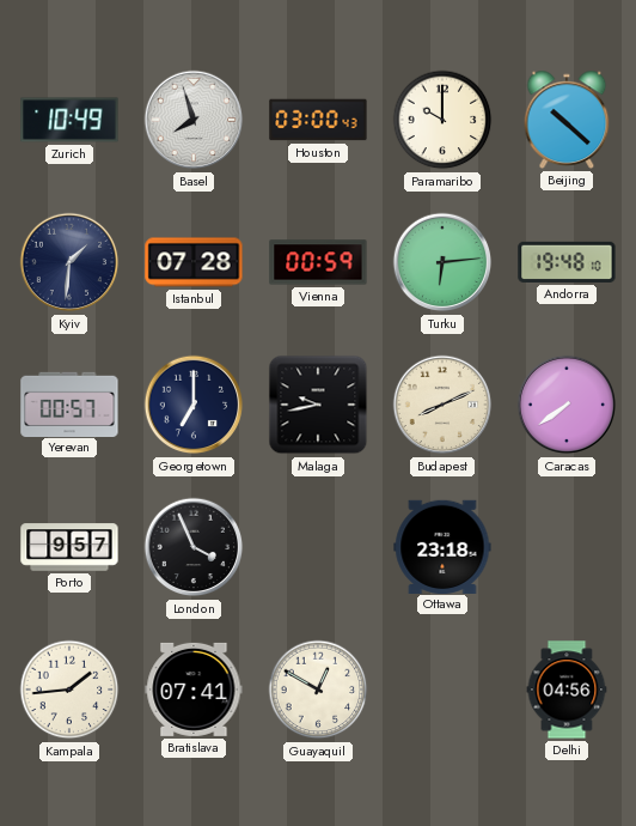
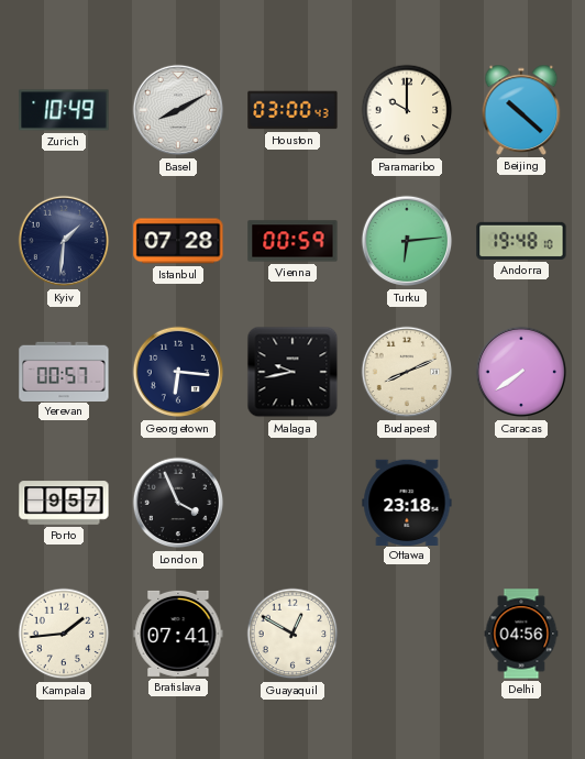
Basel: 7:57 -> 8:10
Georgetown: 7:00 -> 6:16
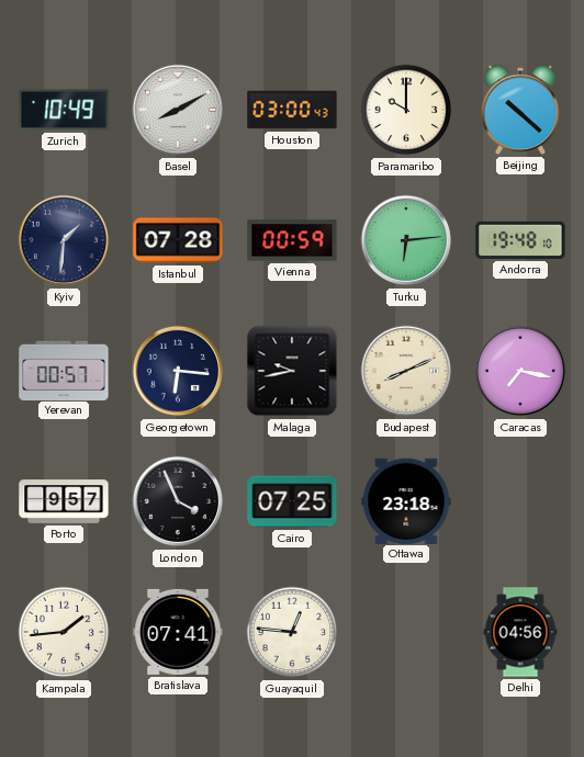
Caracas: 7:39 -> 7:17
Cairo: none -> 07:25
Guayaquil: 12:50 -> 12:46
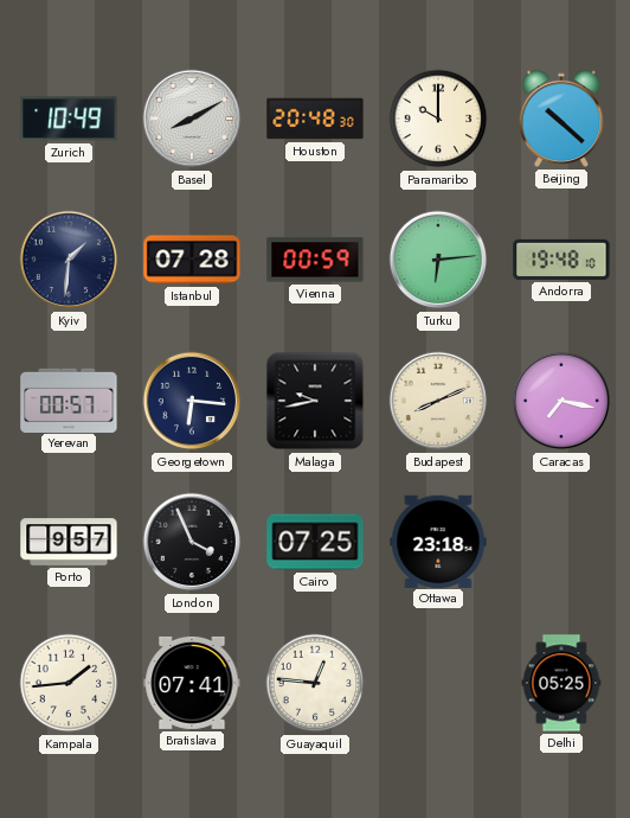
Houston: 03:00 -> 20:48
Delhi: 04:56 -> 05:25
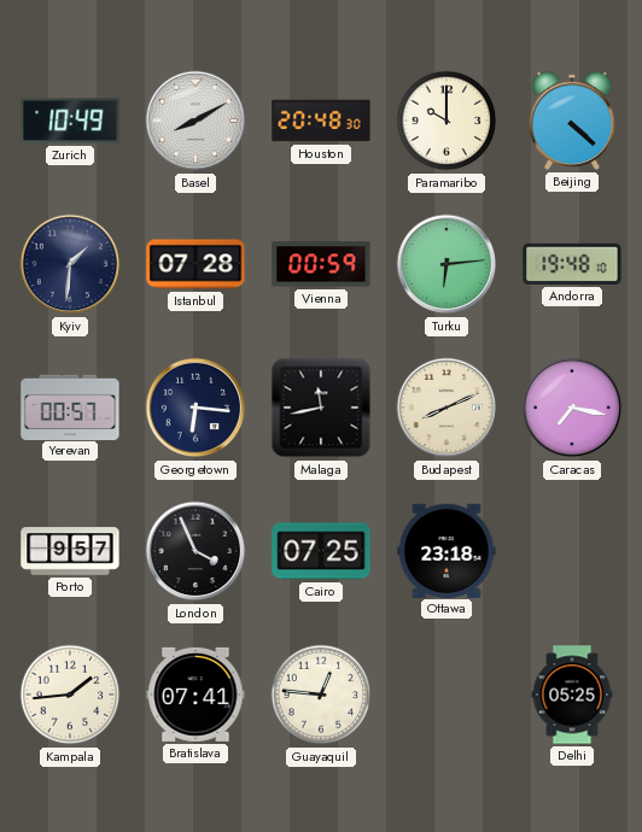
Beijing: 10:22 -> 4:22
Malaga: 9:43 -> 11:43
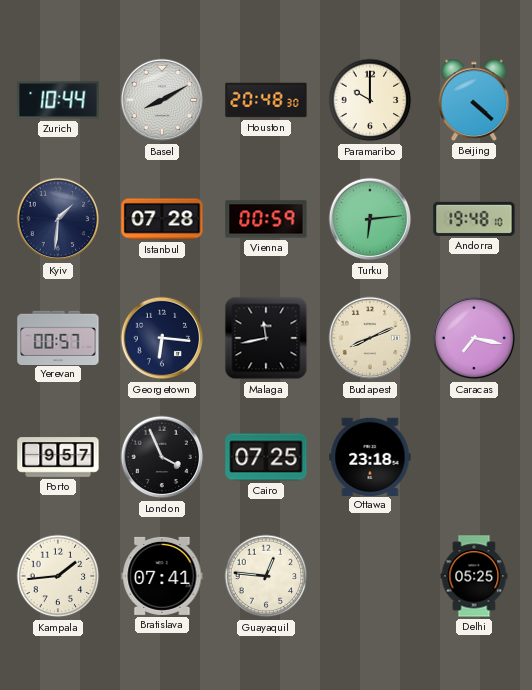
Zurich: 10:49 -> 10:44
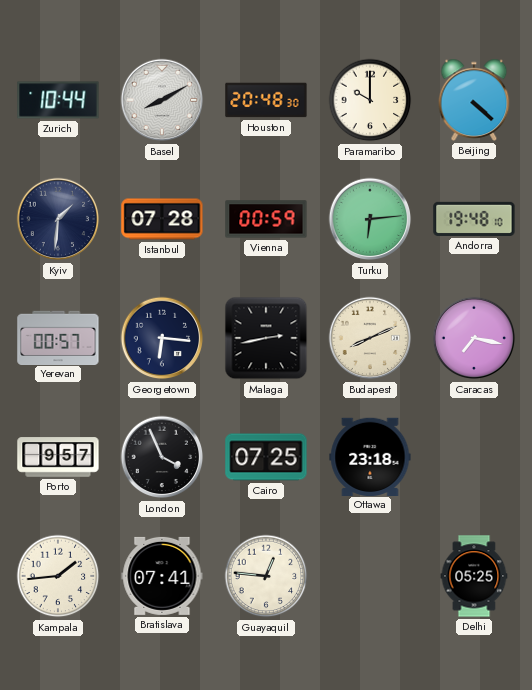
Malaga: 11:43 -> 2:43
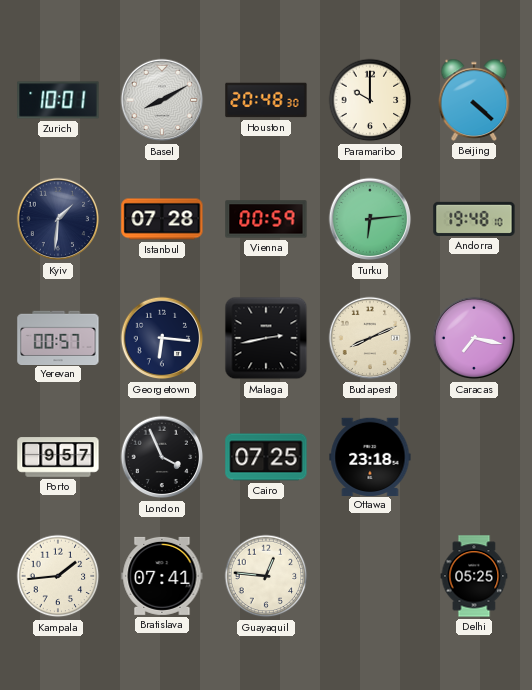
Zurich: 10:44 -> 10:01
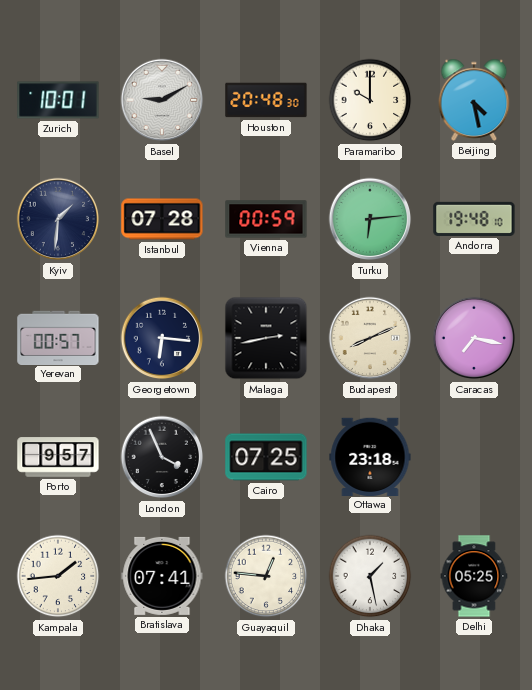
Basel: 8:10 -> 9:10
Beijing: 4:22 -> 4:28
Dhaka: none -> 1:28
